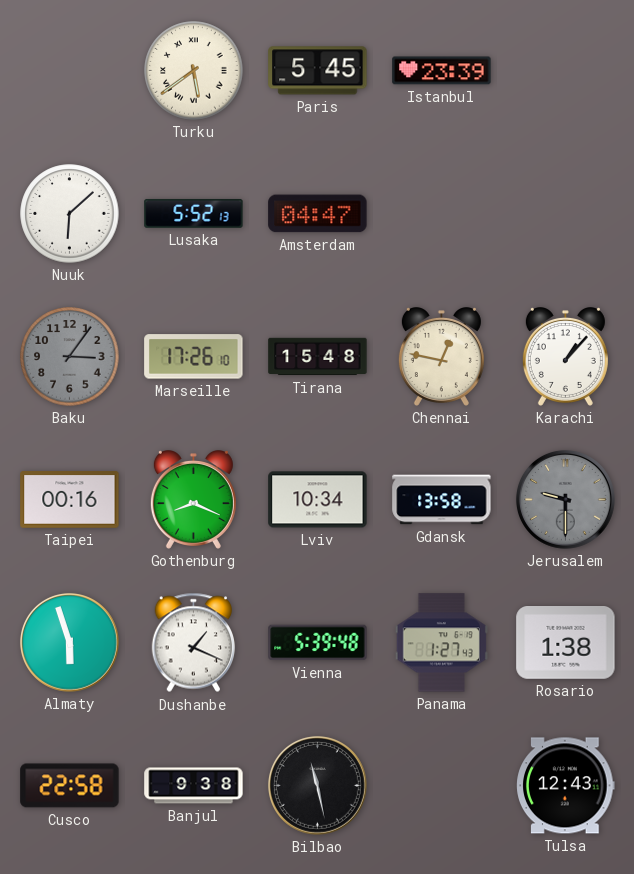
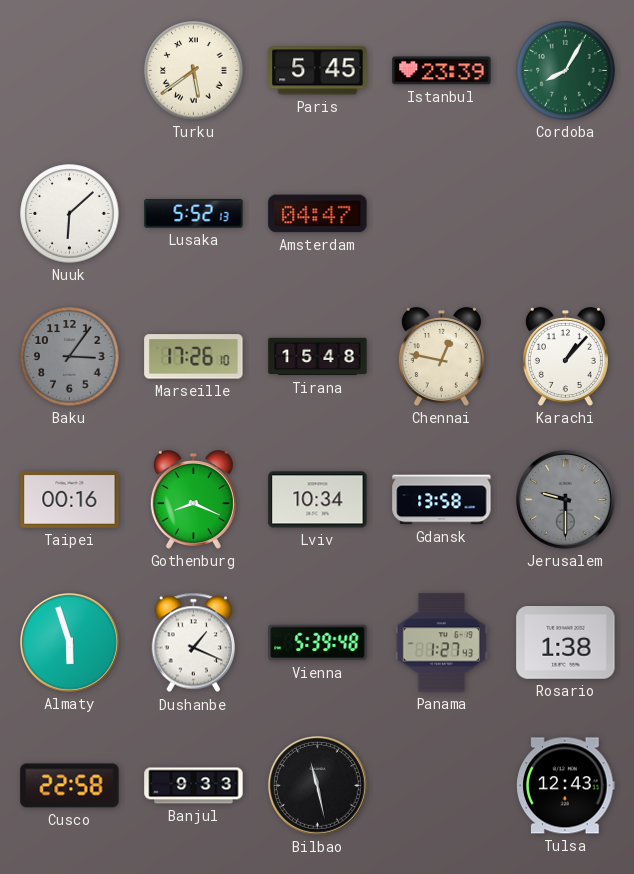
Cordoba: none -> 8:05
Banjul: 9:38 -> 9:33
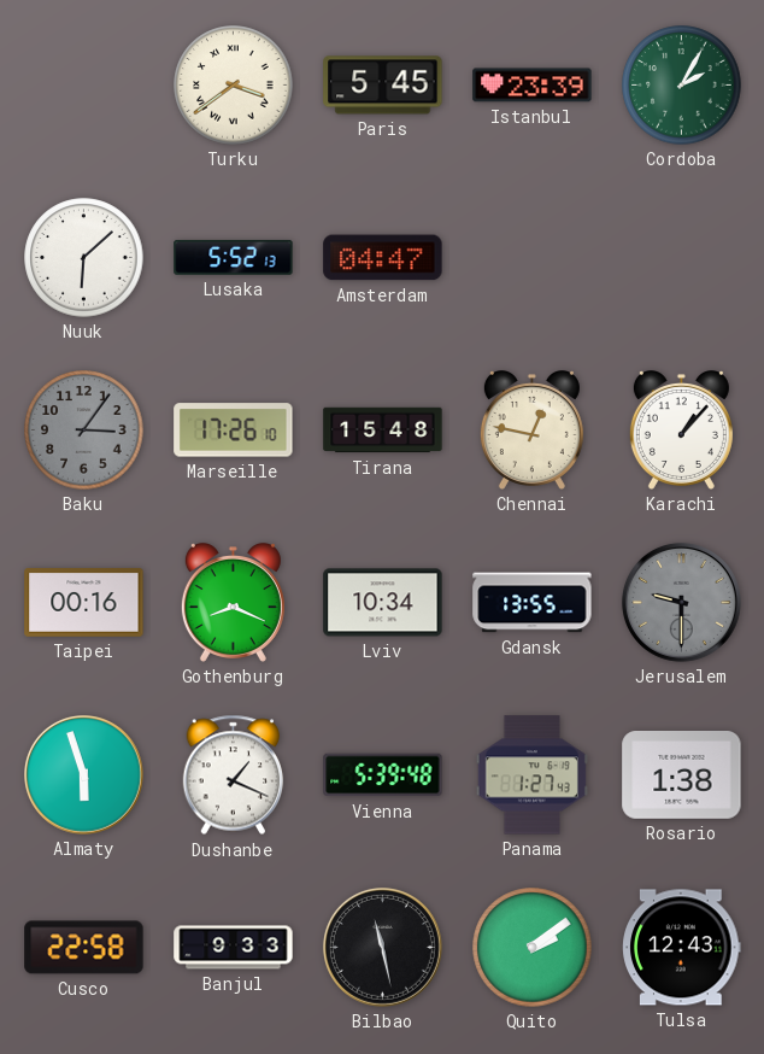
Turku: 5:39 -> 3:39
Cordoba: 8:05 -> 2:05
Gdansk: 13:58 -> 13:55
Quito: none -> 2:09
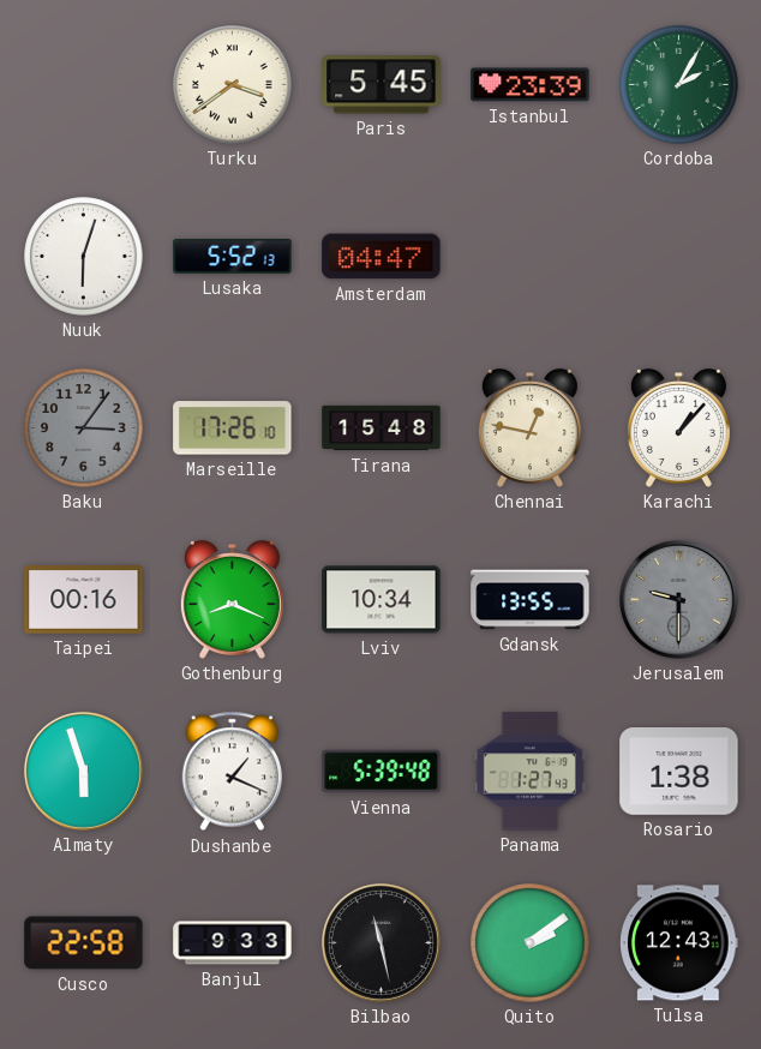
Nuuk: 6:08 -> 6:03
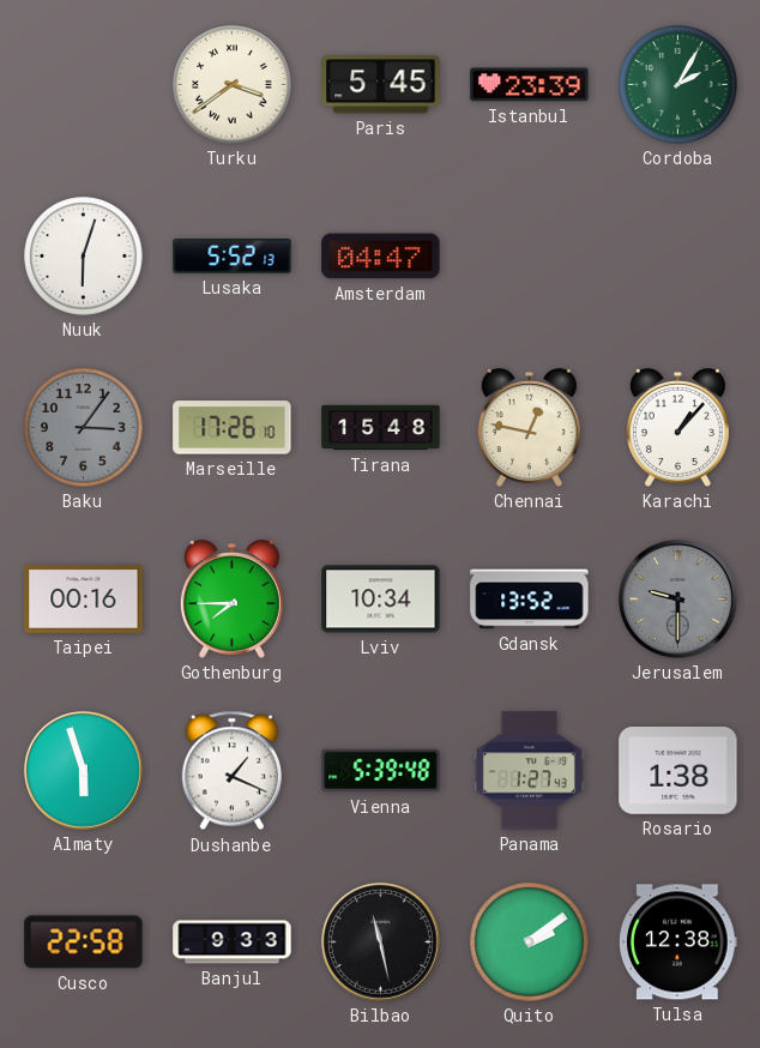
Gothenburg: 8:19 -> 7:45
Gdansk: 13:55 -> 13:52
Tulsa: 12:43 -> 12:38
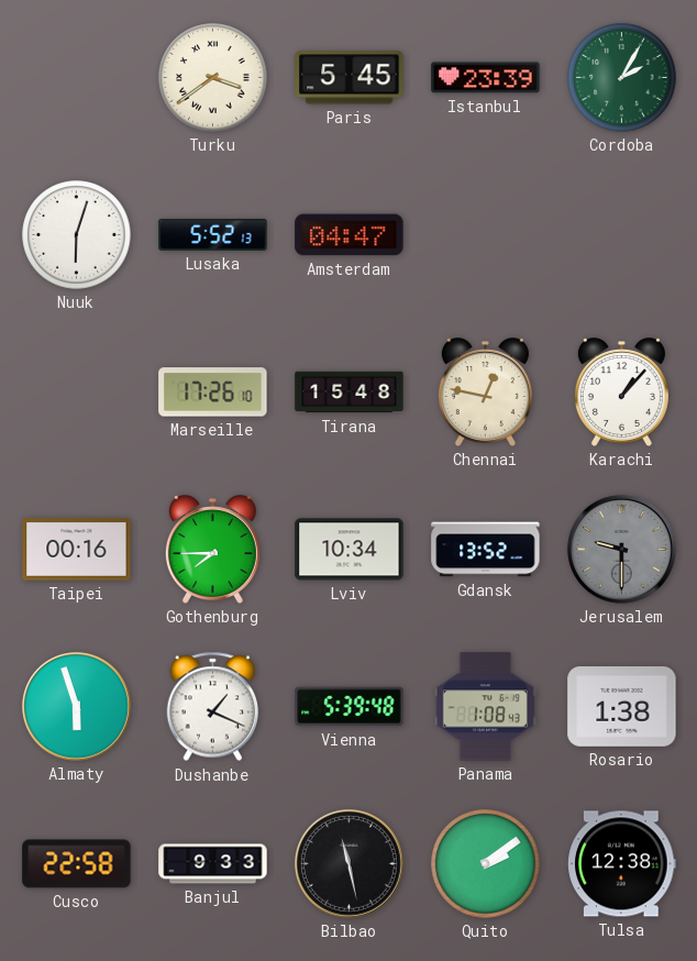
Baku: 3:06 -> none
Panama: 1:27 -> 1:08
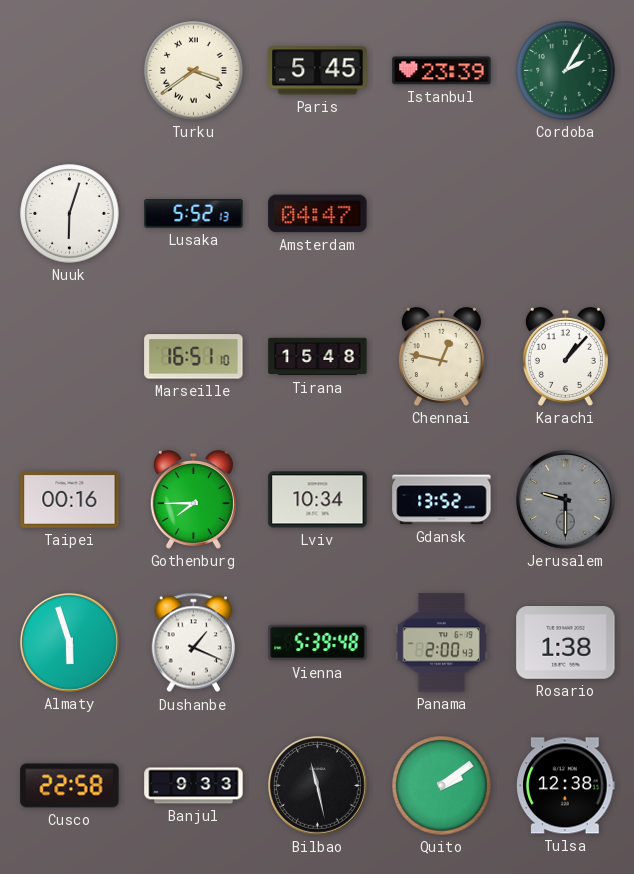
Marseille: 17:26 -> 16:51
Panama: 1:08 -> 2:00
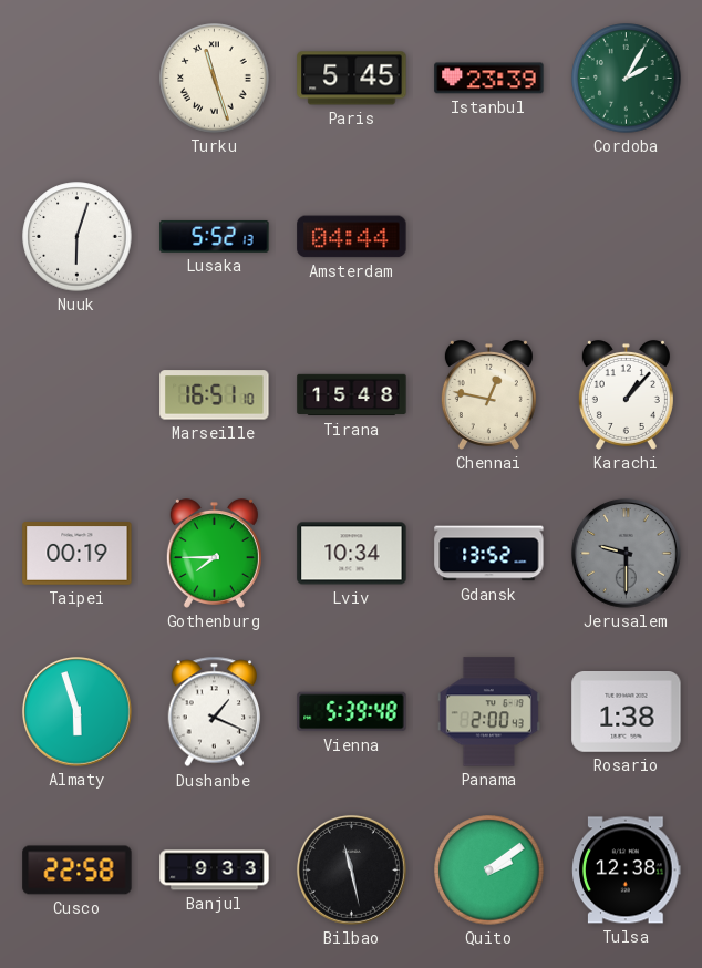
Turku: 3:39 -> 11:27
Amsterdam: 04:47 -> 04:44
Taipei: 00:16 -> 00:19
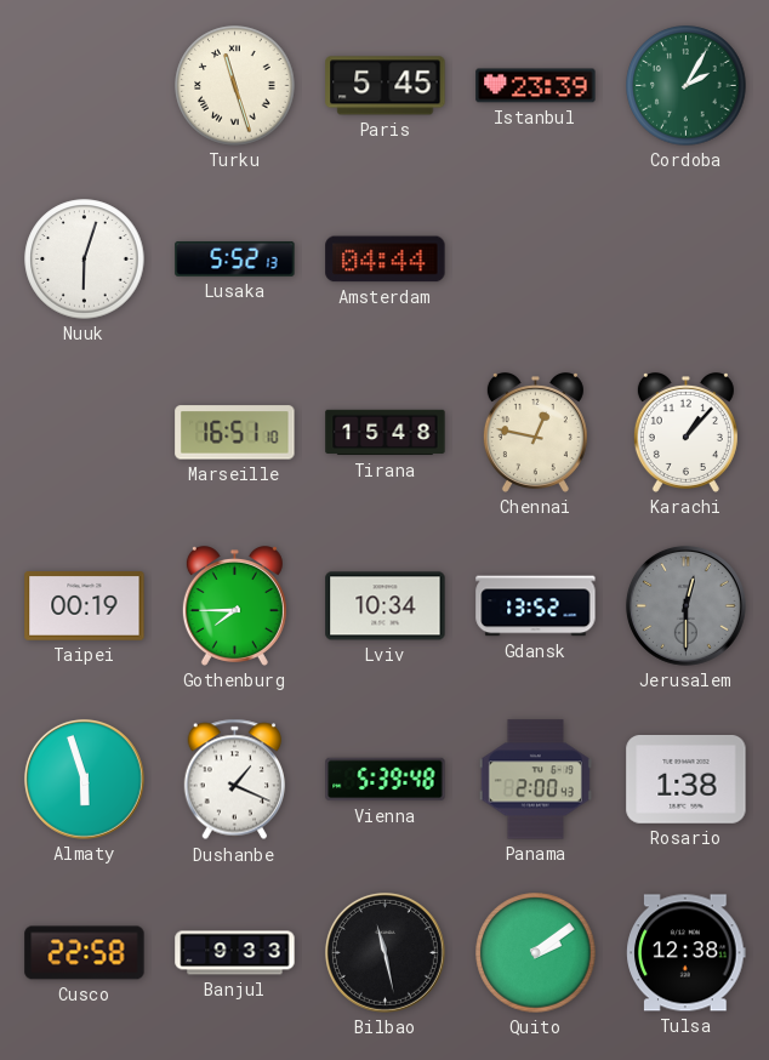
Jerusalem: 9:30 -> 12:30
